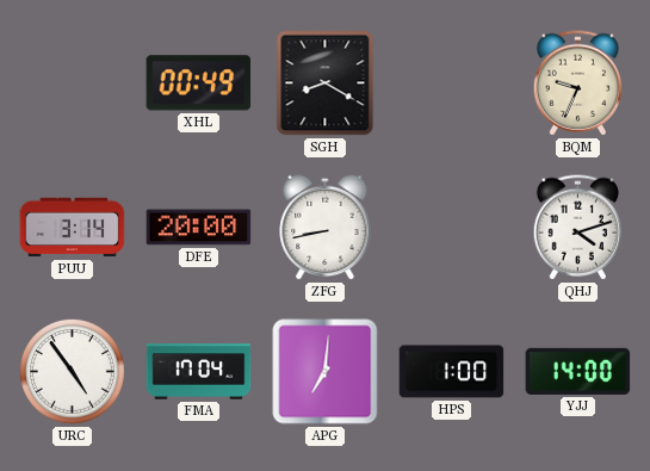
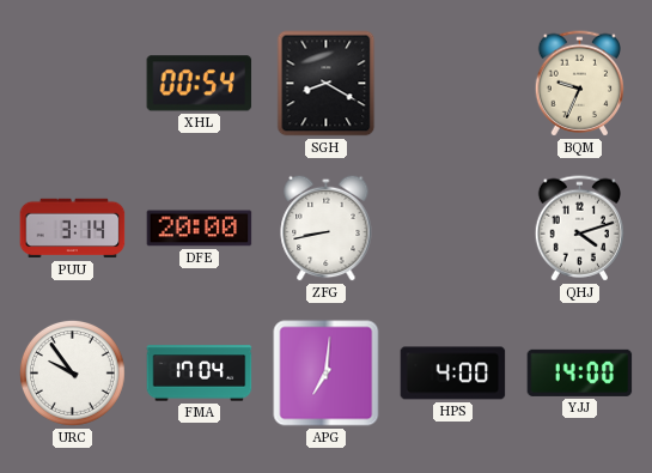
XHL: 00:49 -> 00:54
URC: 4:54 -> 9:54
HPS: 1:00 -> 4:00
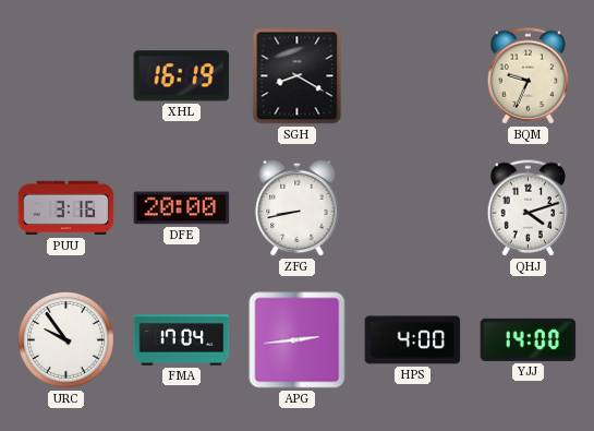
XHL: 00:54 -> 16:19
PUU: 3:14 -> 3:16
APG: 7:01 -> 2:44
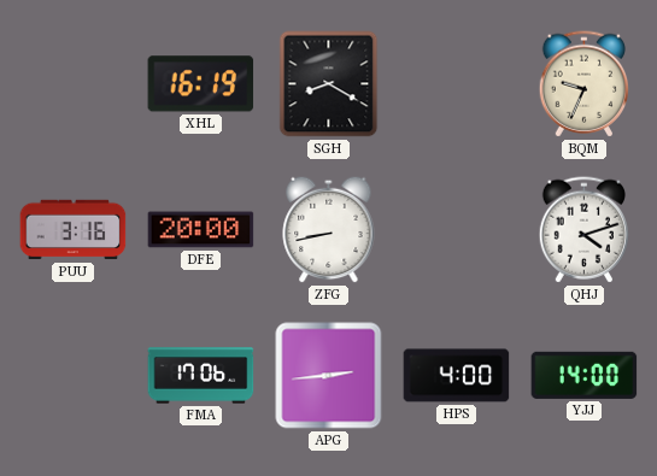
URC: 9:54 -> none
FMA: 17:04 -> 17:06
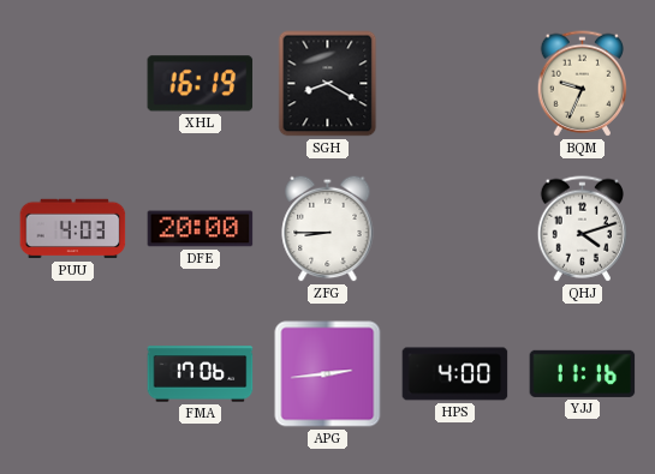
PUU: 3:16 -> 4:03
ZFG: 8:43 -> 8:45
YJJ: 14:00 -> 11:16
